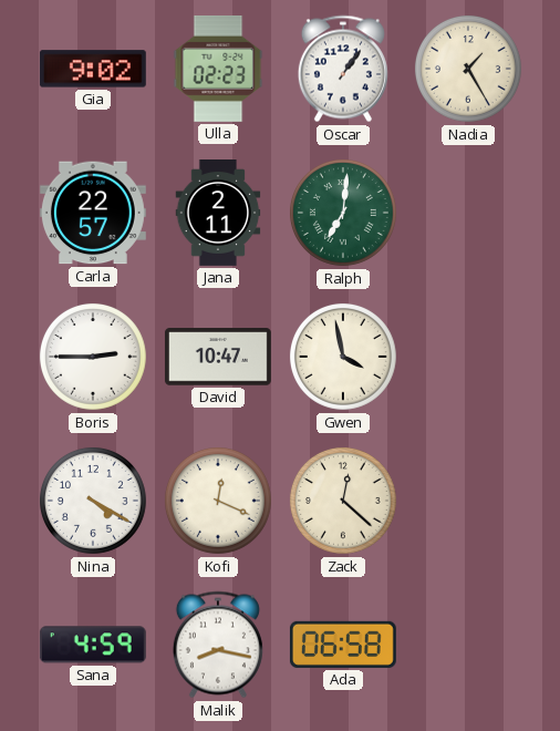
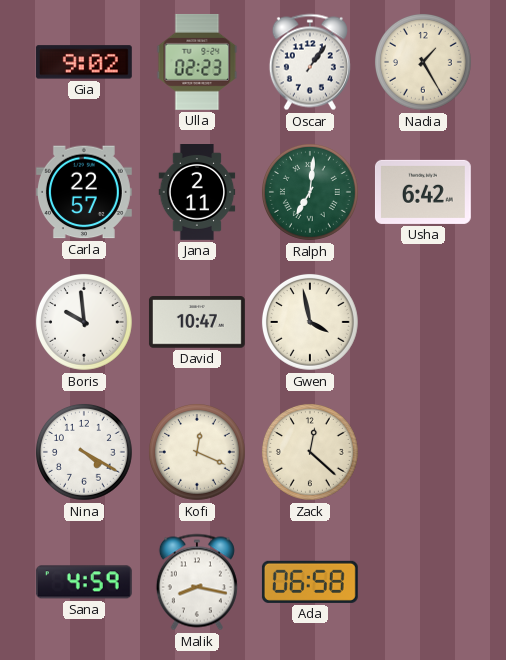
Usha: none -> 6:42
Boris: 2:45 -> 9:59
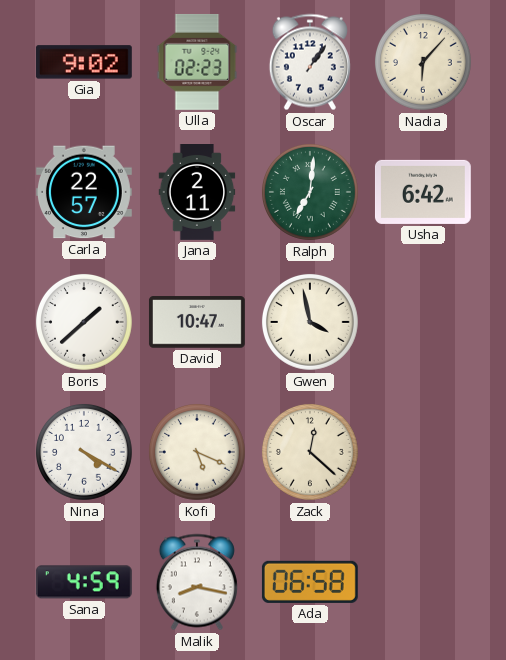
Nadia: 1:25 -> 6:07
Boris: 9:59 -> 1:38
Kofi: 12:19 -> 5:19
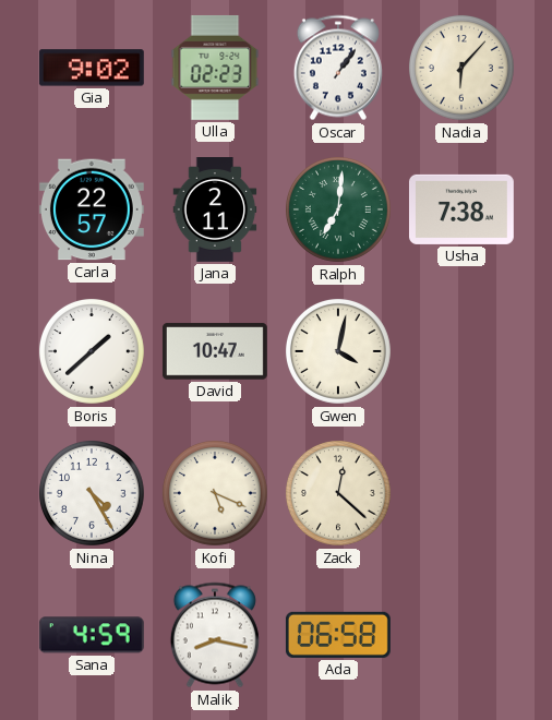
Usha: 6:42 -> 7:38
Gwen: 3:58 -> 4:02
Nina: 4:20 -> 4:25
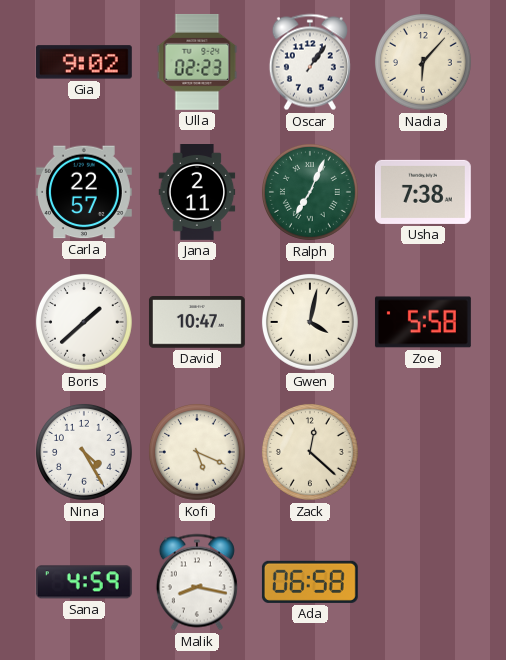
Ralph: 7:01 -> 7:04
Zoe: none -> 5:58
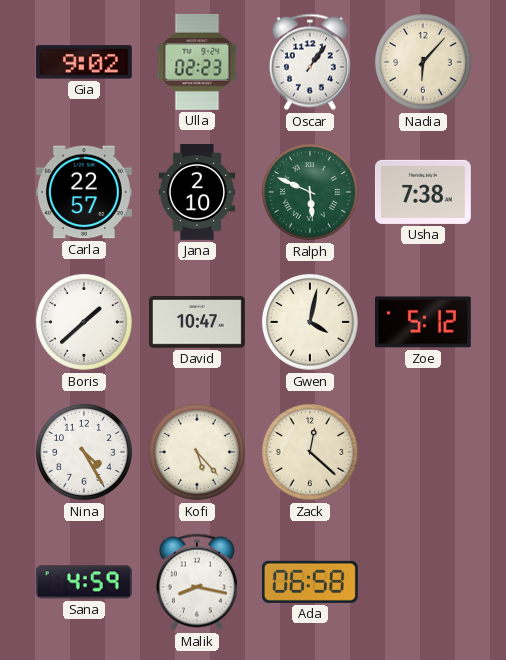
Jana: 2:11 -> 2:10
Ralph: 7:04 -> 5:49
Zoe: 5:58 -> 5:12
Kofi: 5:19 -> 5:23
